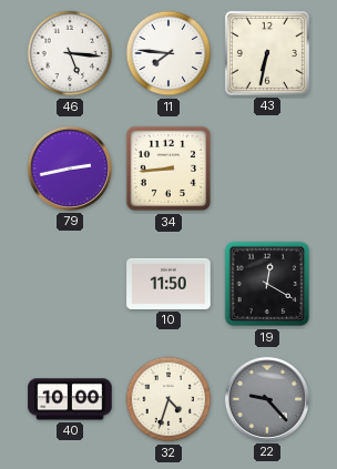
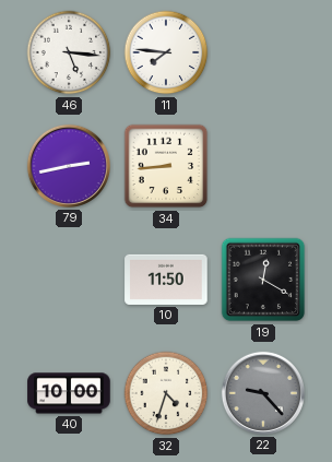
43: 6:32 -> none
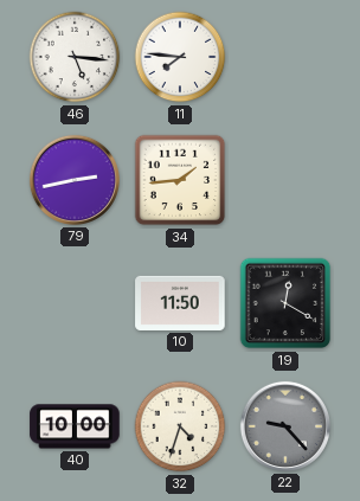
34: 8:44 -> 1:44
